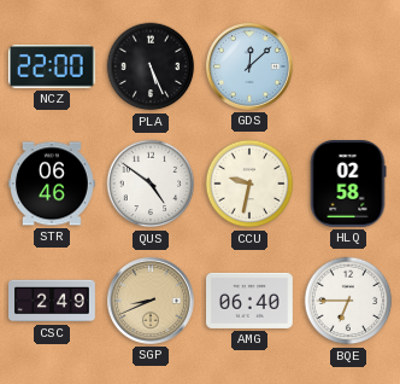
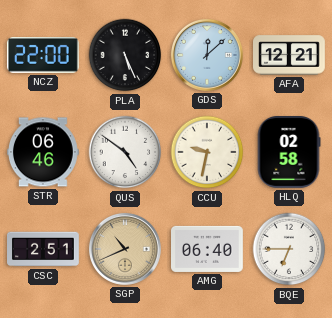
AFA: none -> 12:21
CSC: 2:49 -> 2:51
SGP: 8:41 -> 10:41
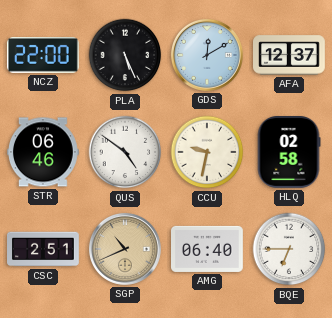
GDS: 12:08 -> 12:10
AFA: 12:21 -> 12:37
